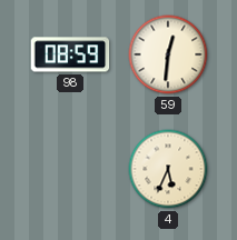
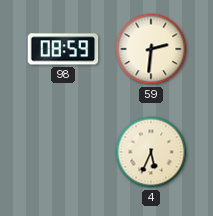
59: 12:31 -> 2:31
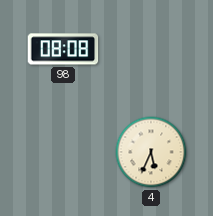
98: 08:59 -> 08:08
59: 2:31 -> none
